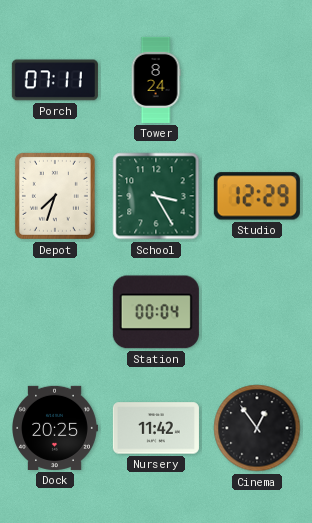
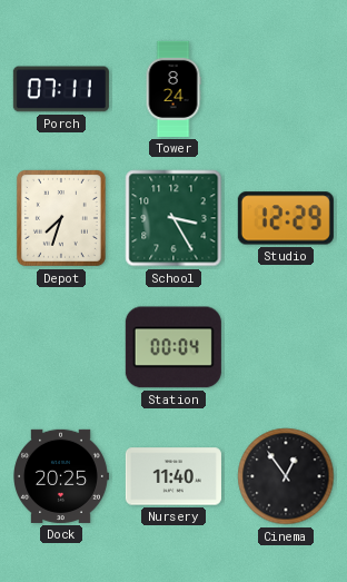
Nursery: 11:42 -> 11:40
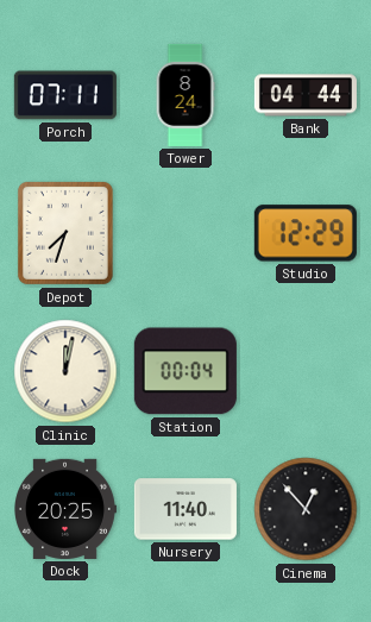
Bank: none -> 04:44
School: 3:25 -> none
Clinic: none -> 12:02
Cinema: 12:54 -> 12:53
